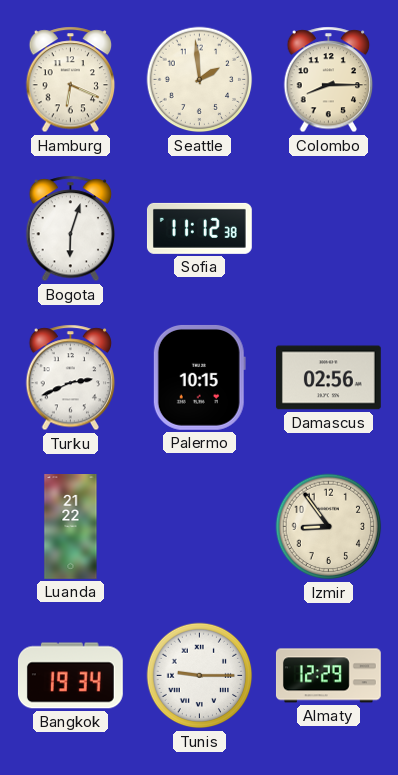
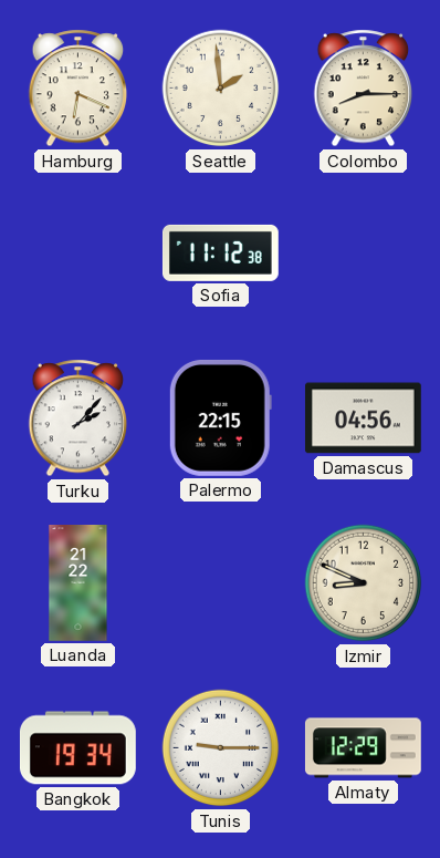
Bogota: 6:03 -> none
Turku: 2:41 -> 2:07
Palermo: 10:15 -> 22:15
Damascus: 02:56 -> 04:56
Izmir: 8:54 -> 8:49
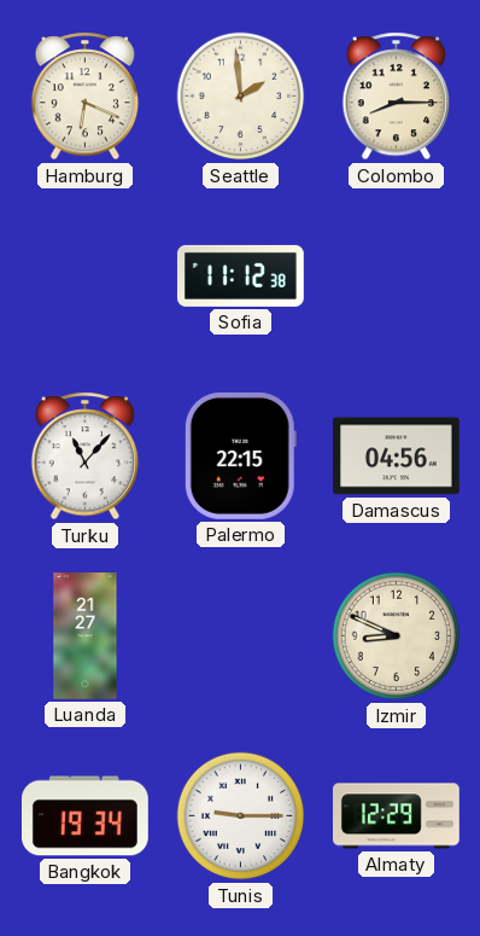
Turku: 2:07 -> 11:07
Luanda: 21:22 -> 21:27
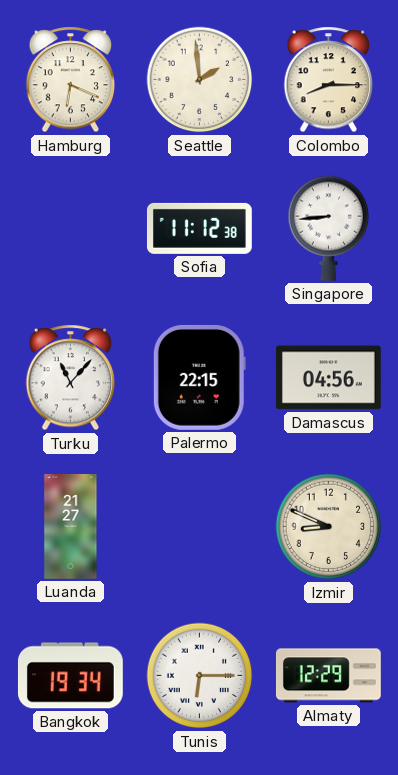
Singapore: none -> 8:44
Tunis: 9:15 -> 6:15
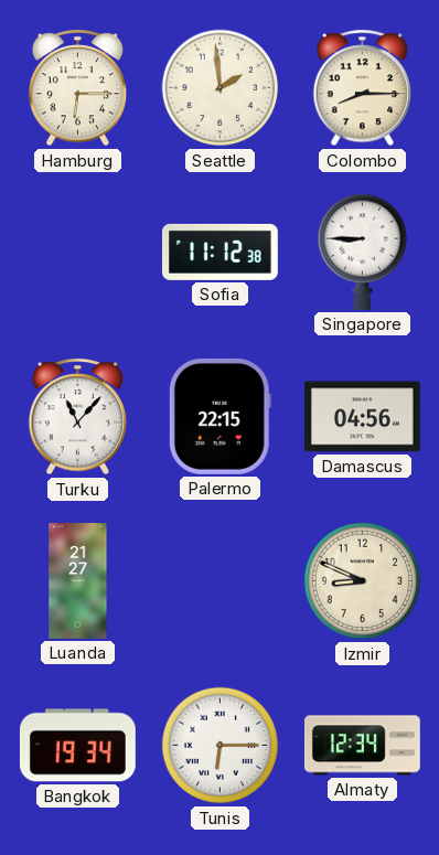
Hamburg: 6:19 -> 6:15
Singapore: 8:44 -> 8:45
Almaty: 12:29 -> 12:34
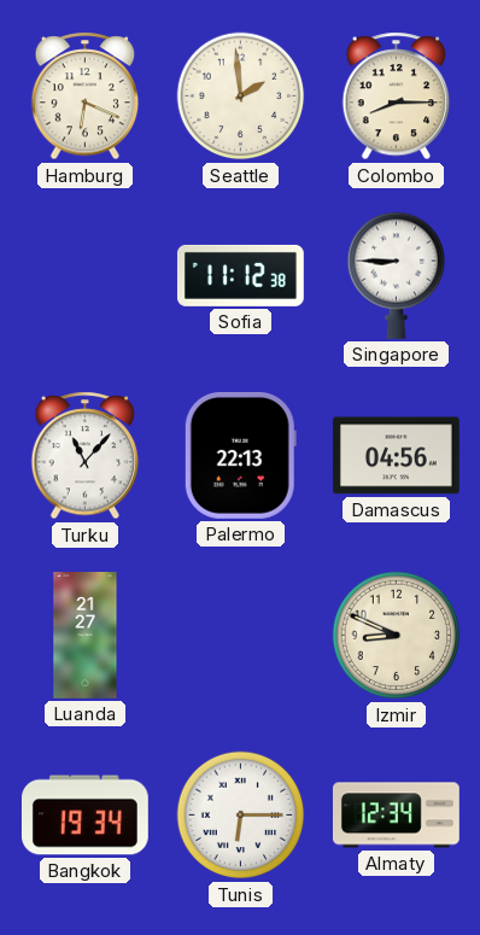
Hamburg: 6:15 -> 6:19
Palermo: 22:15 -> 22:13
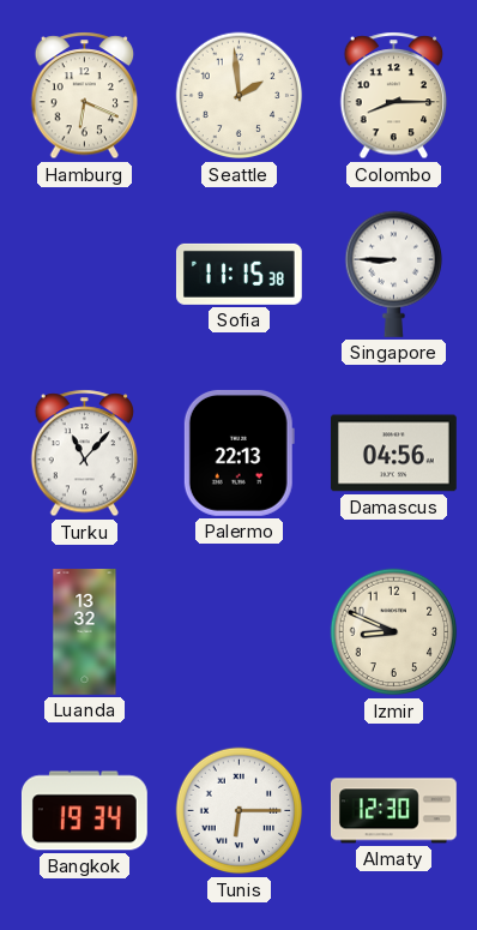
Sofia: 11:12 -> 11:15
Luanda: 21:27 -> 13:32
Almaty: 12:34 -> 12:30
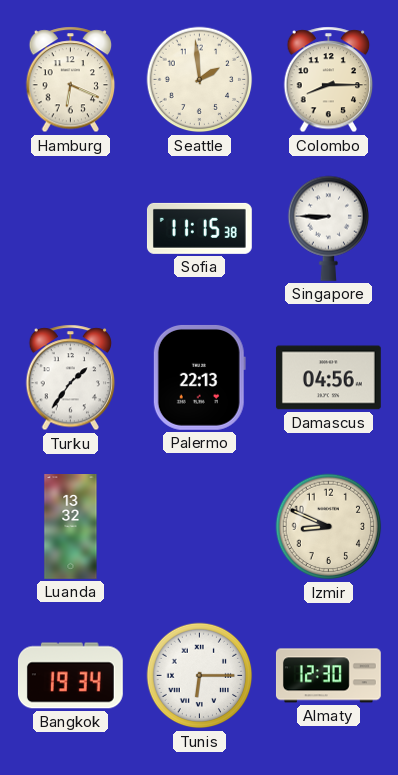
Turku: 11:07 -> 1:36
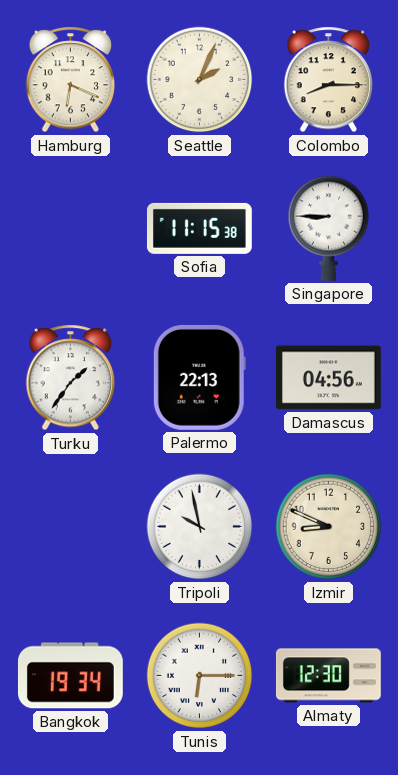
Seattle: 1:59 -> 2:04
Luanda: 13:32 -> none
Tripoli: none -> 9:58
